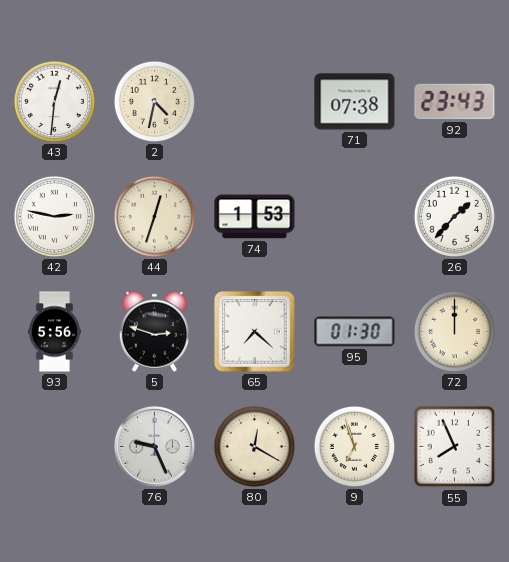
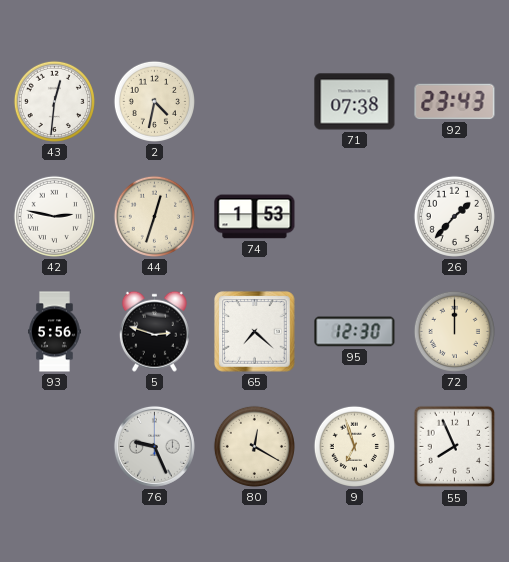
95: 01:30 -> 12:30
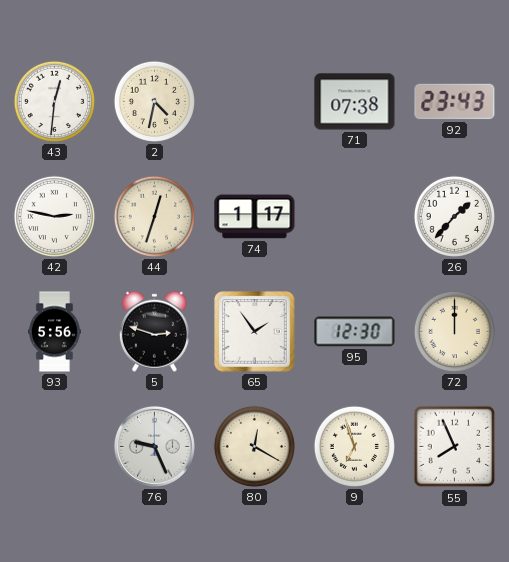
74: 1:53 -> 1:17
65: 7:22 -> 1:54
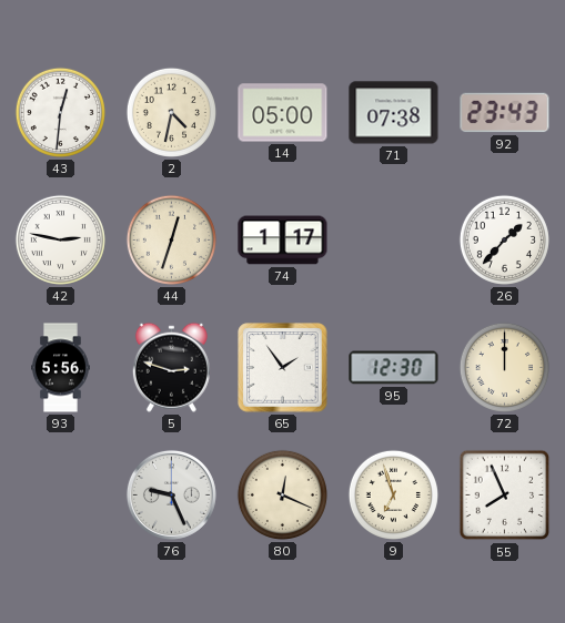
14: none -> 05:00
80: 12:20 -> 12:19
